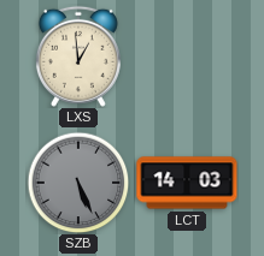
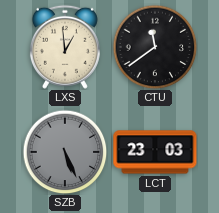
CTU: none -> 11:39
LCT: 14:03 -> 23:03
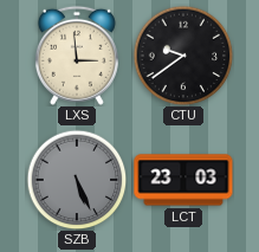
LXS: 12:59 -> 2:59
CTU: 11:39 -> 9:39
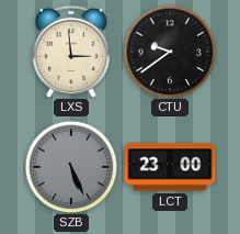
LCT: 23:03 -> 23:00
